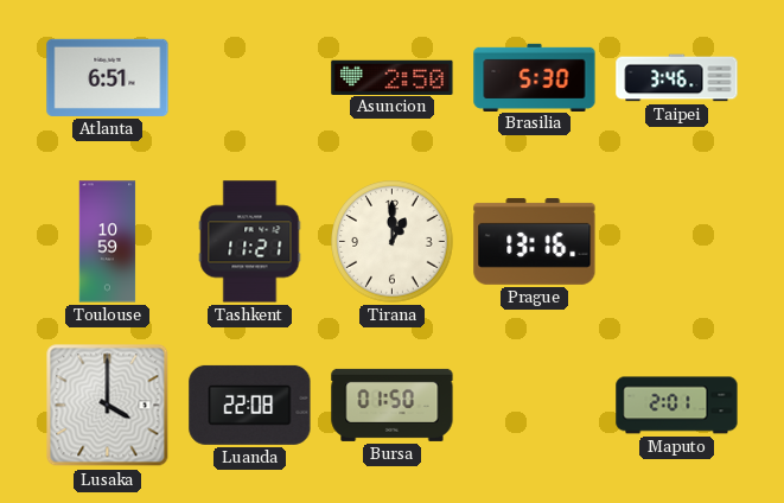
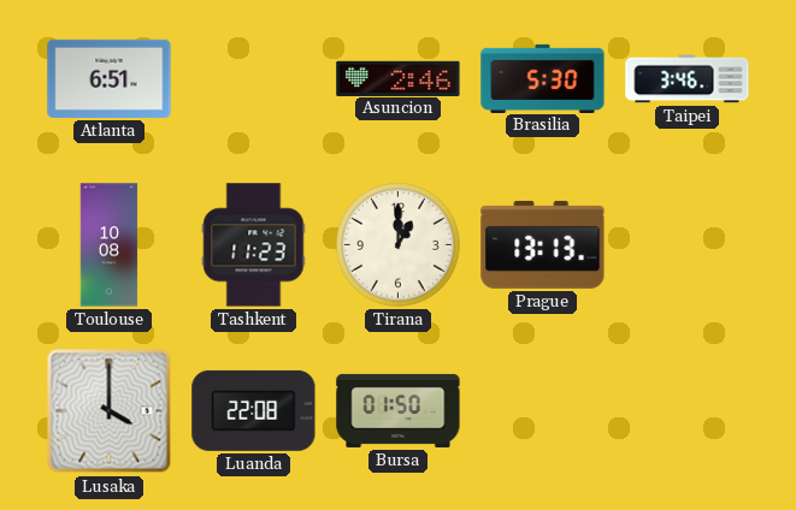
Asuncion: 2:50 -> 2:46
Toulouse: 10:59 -> 10:08
Tashkent: 11:21 -> 11:23
Prague: 13:16 -> 13:13
Maputo: 2:01 -> none
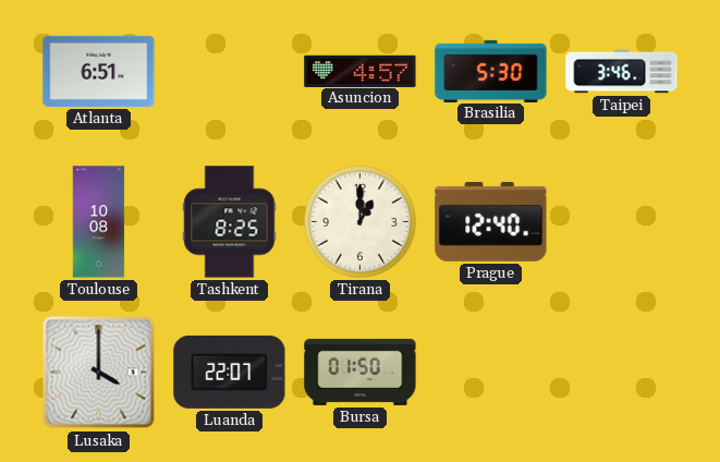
Asuncion: 2:46 -> 4:57
Tashkent: 11:23 -> 8:25
Prague: 13:13 -> 12:40
Luanda: 22:08 -> 22:07
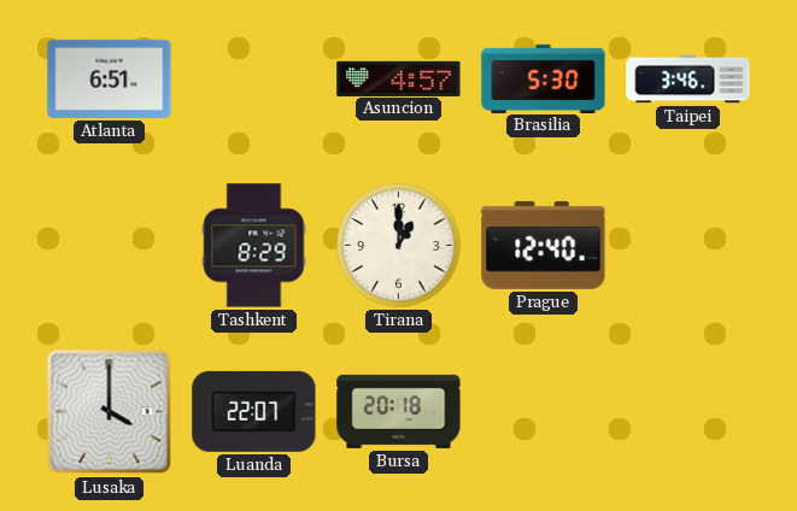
Toulouse: 10:08 -> none
Tashkent: 8:25 -> 8:29
Bursa: 01:50 -> 20:18
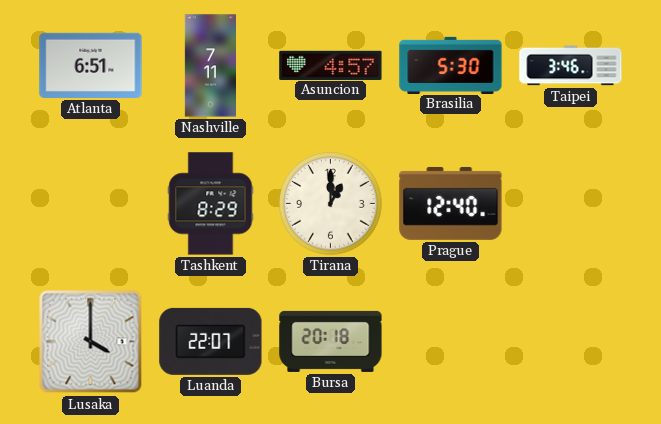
Nashville: none -> 7:11
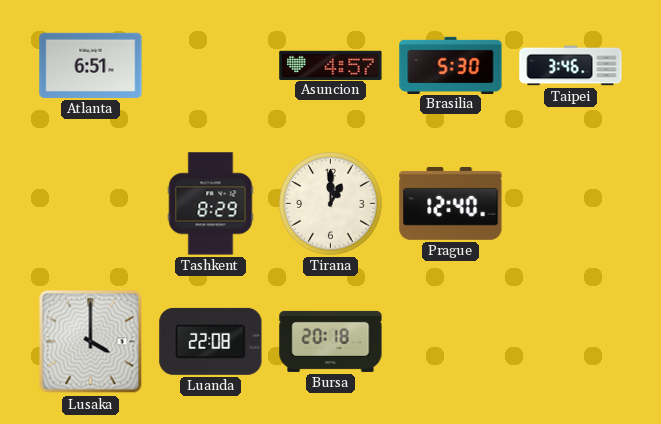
Nashville: 7:11 -> none
Luanda: 22:07 -> 22:08
